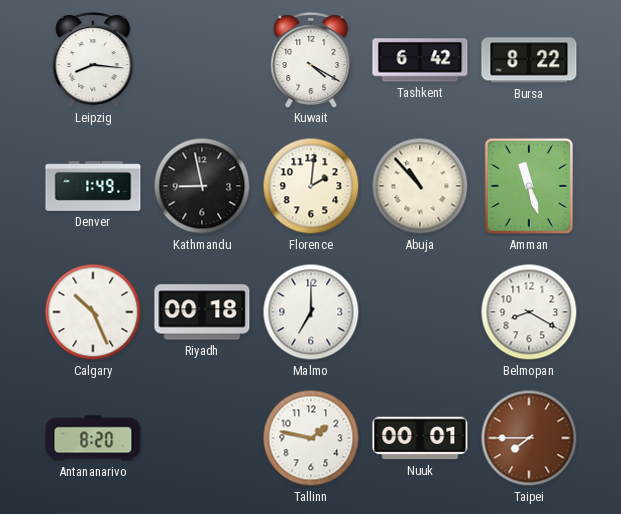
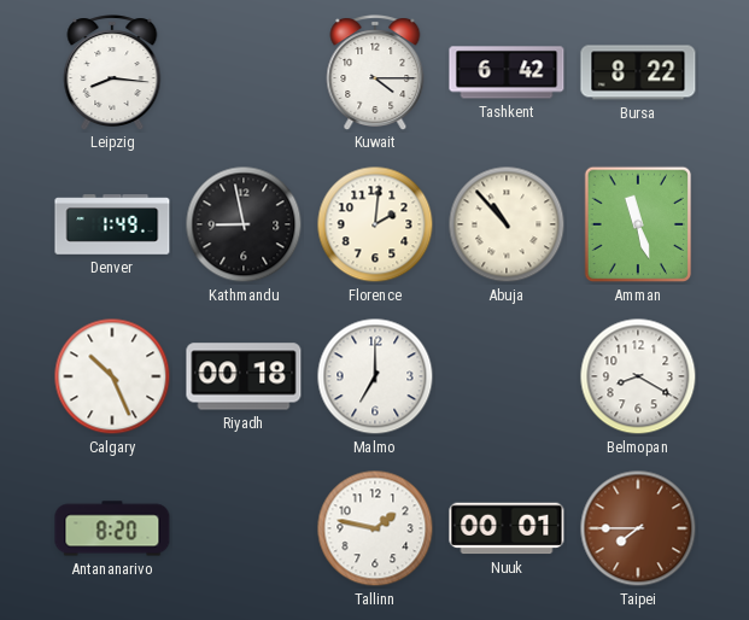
Kuwait: 4:20 -> 4:15
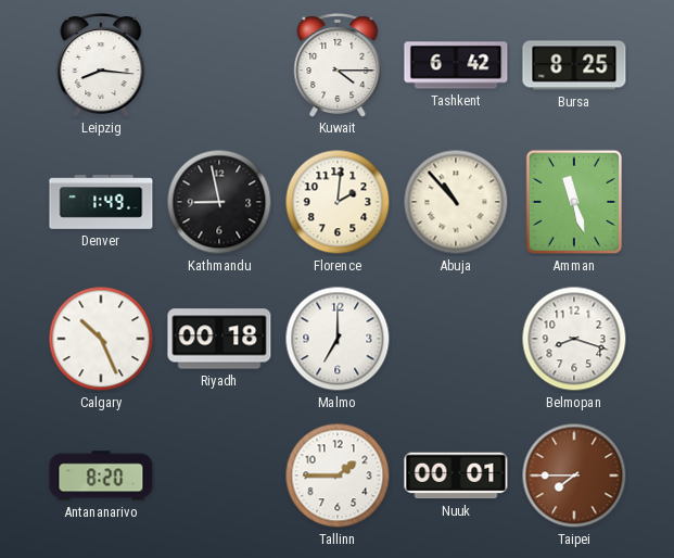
Bursa: 8:22 -> 8:25
Belmopan: 8:20 -> 8:18
Tallinn: 1:47 -> 1:45
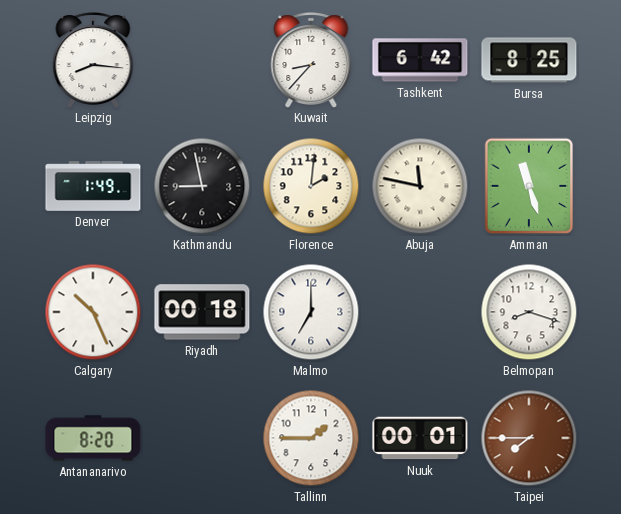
Kuwait: 4:15 -> 8:37
Abuja: 10:53 -> 11:47
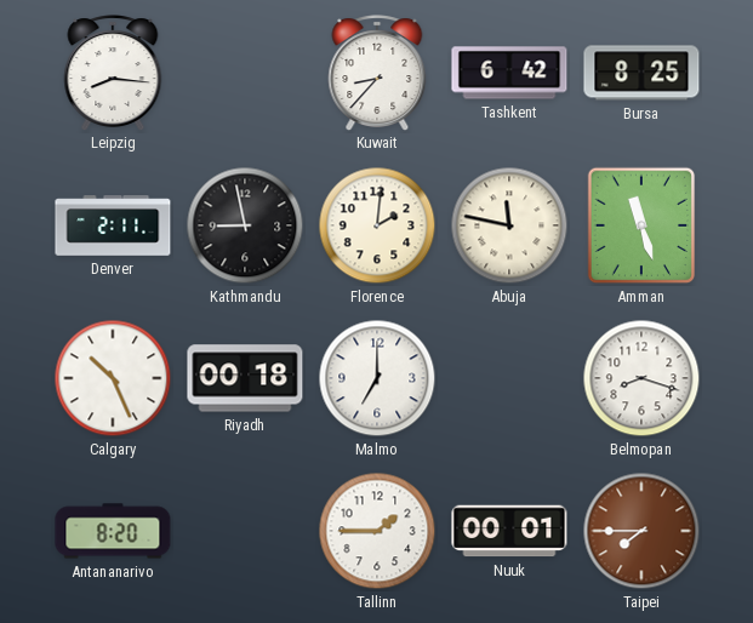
Denver: 1:49 -> 2:11
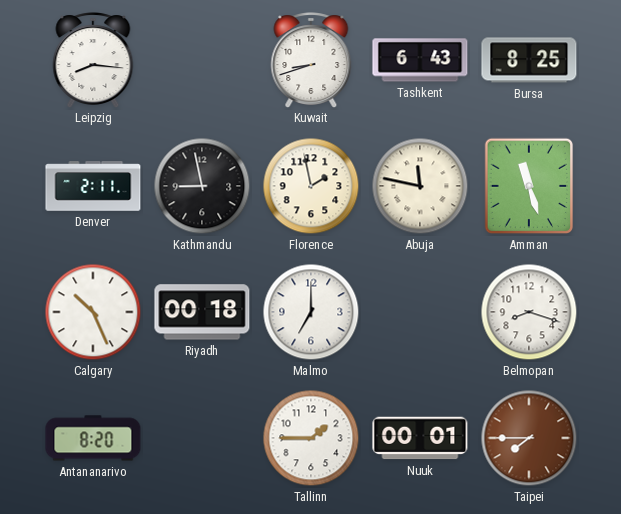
Kuwait: 8:37 -> 8:42
Tashkent: 6:42 -> 6:43
Florence: 2:01 -> 1:58
